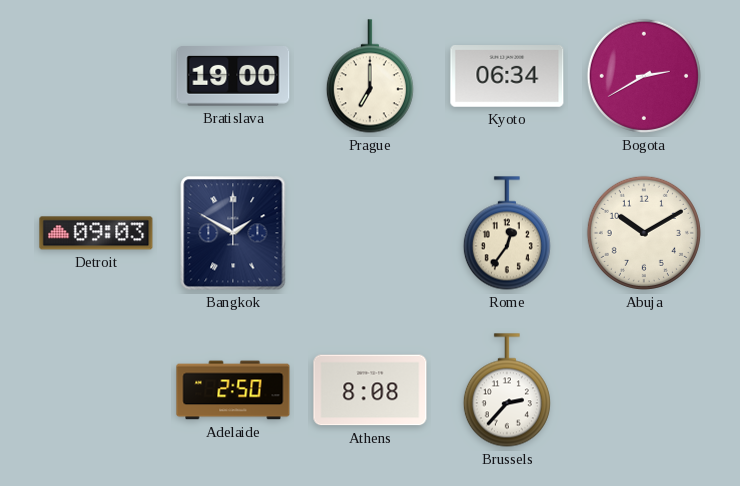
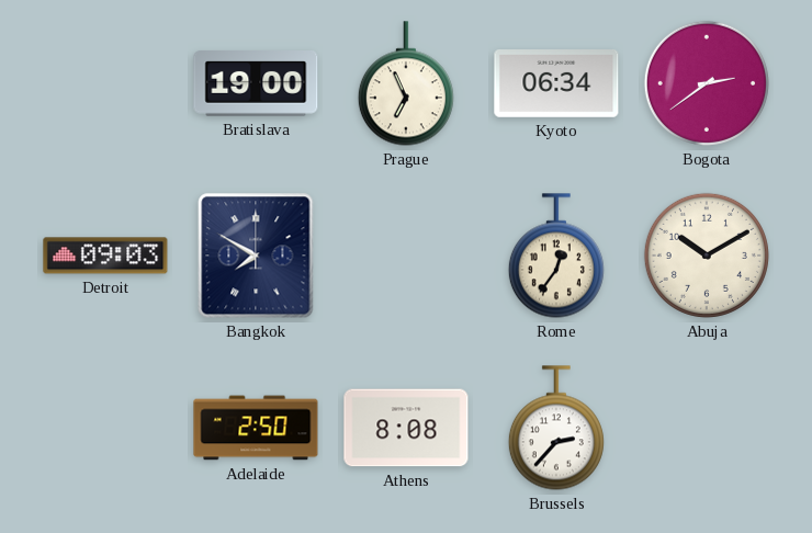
Prague: 7:00 -> 6:56
Bogota: 2:40 -> 2:39
Bangkok: 1:50 -> 7:50
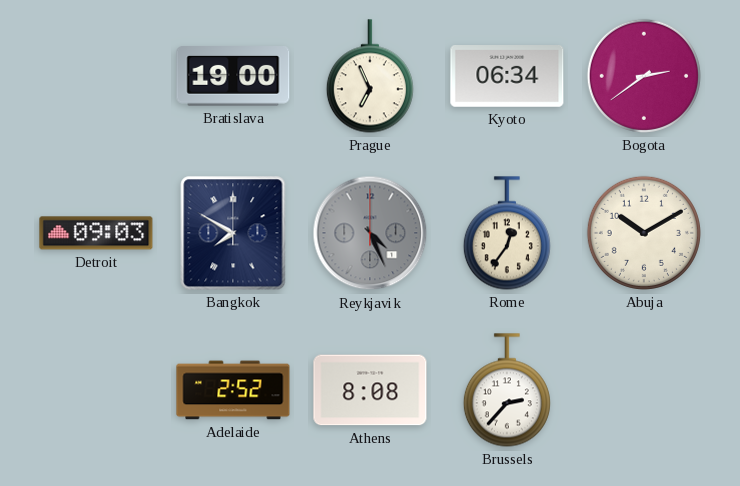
Reykjavik: none -> 4:26
Adelaide: 2:50 -> 2:52
